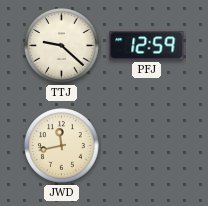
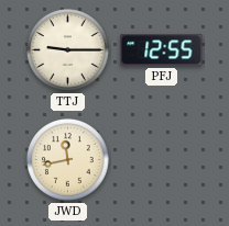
TTJ: 9:22 -> 9:15
PFJ: 12:59 -> 12:55
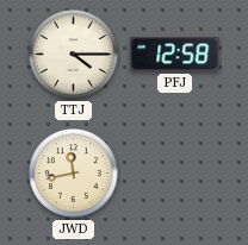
TTJ: 9:15 -> 4:15
PFJ: 12:55 -> 12:58
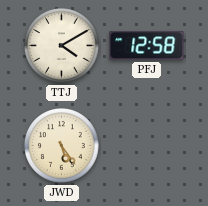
TTJ: 4:15 -> 4:10
JWD: 11:43 -> 5:24
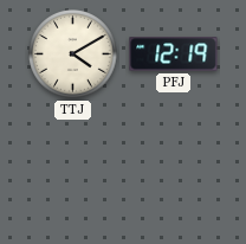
PFJ: 12:58 -> 12:19
JWD: 5:24 -> none
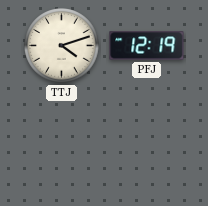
TTJ: 4:10 -> 4:12
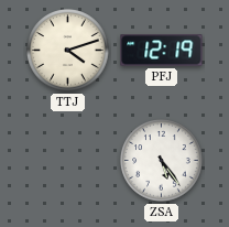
ZSA: none -> 5:24
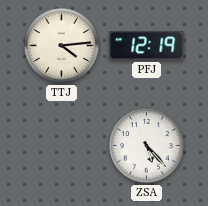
TTJ: 4:12 -> 4:14
ZSA: 5:24 -> 5:23
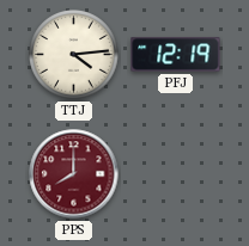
PPS: none -> 8:00
ZSA: 5:23 -> none
